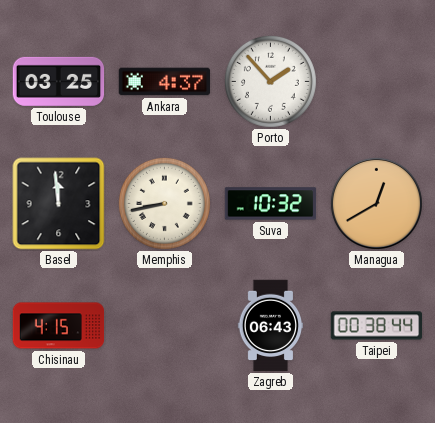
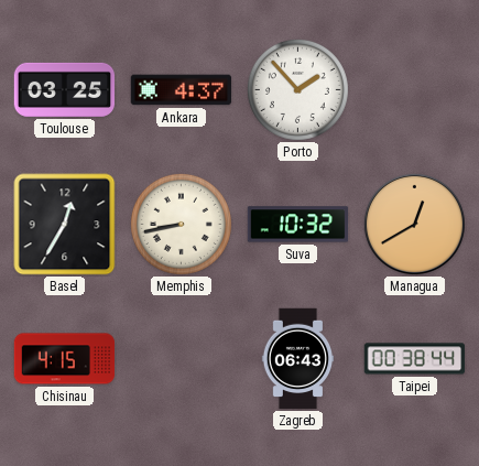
Basel: 11:59 -> 12:35
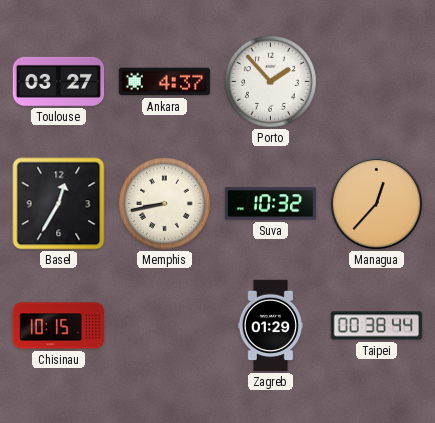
Toulouse: 03:25 -> 03:27
Managua: 12:40 -> 12:37
Chisinau: 4:15 -> 10:15
Zagreb: 06:43 -> 01:29
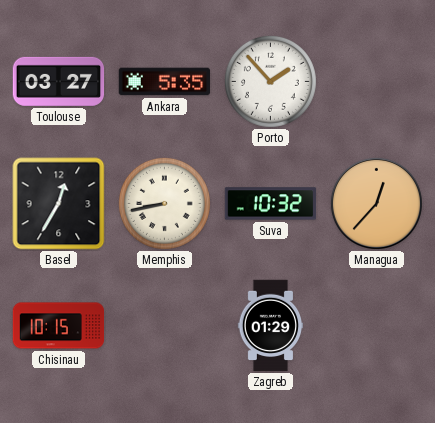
Ankara: 4:37 -> 5:35
Taipei: 00:38 -> none
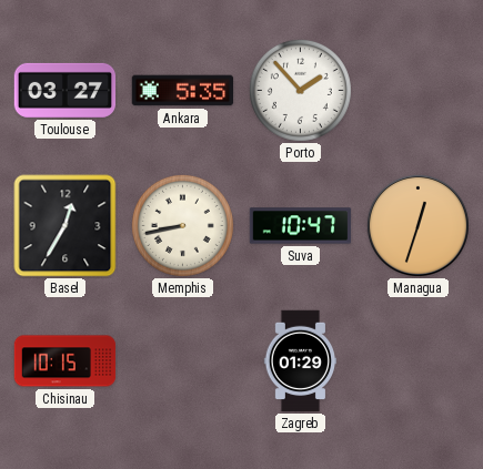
Suva: 10:32 -> 10:47
Managua: 12:37 -> 12:33
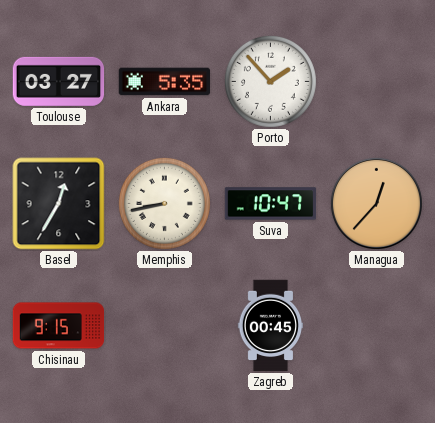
Managua: 12:33 -> 12:37
Chisinau: 10:15 -> 9:15
Zagreb: 01:29 -> 00:45
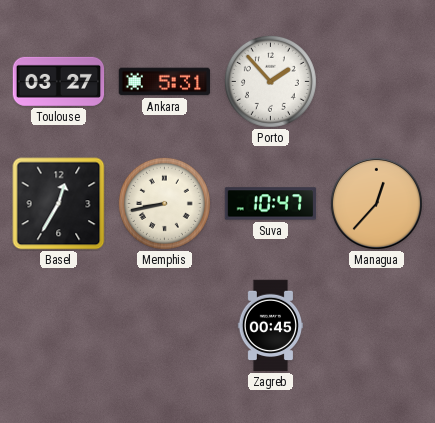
Ankara: 5:35 -> 5:31
Chisinau: 9:15 -> none
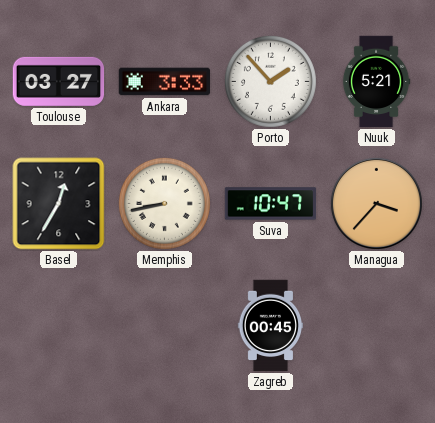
Ankara: 5:31 -> 3:33
Nuuk: none -> 5:21
Managua: 12:37 -> 3:37
